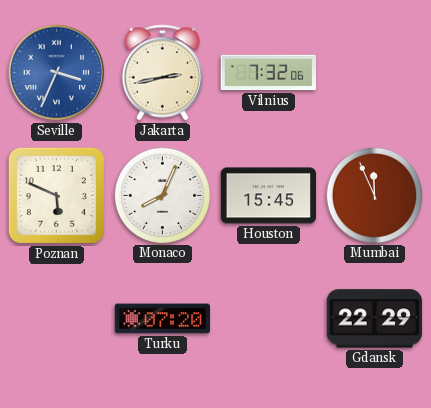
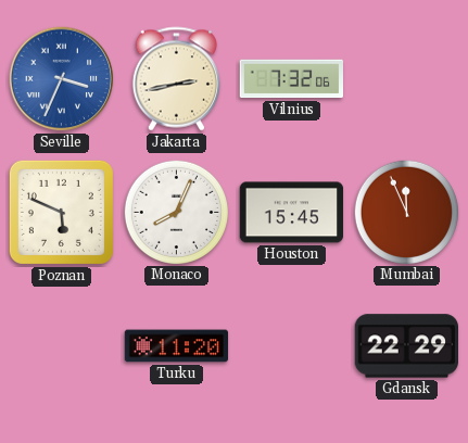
Turku: 07:20 -> 11:20
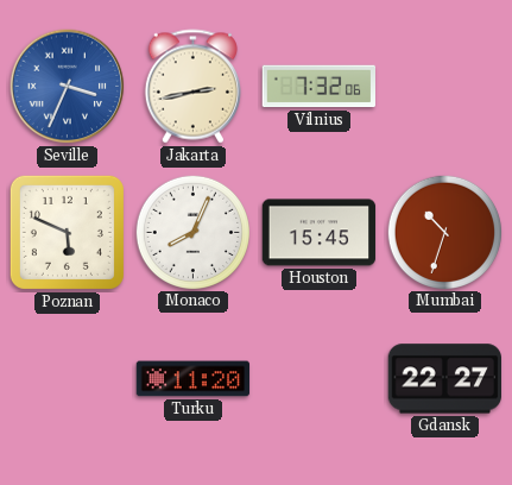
Mumbai: 11:56 -> 10:33
Gdansk: 22:29 -> 22:27
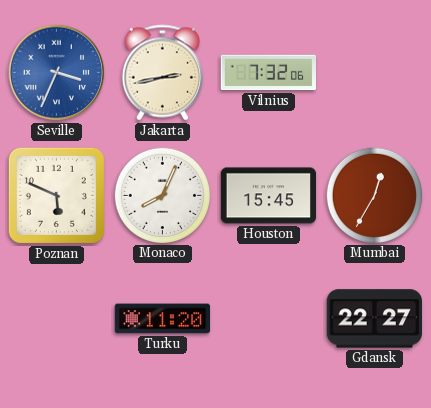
Mumbai: 10:33 -> 12:35
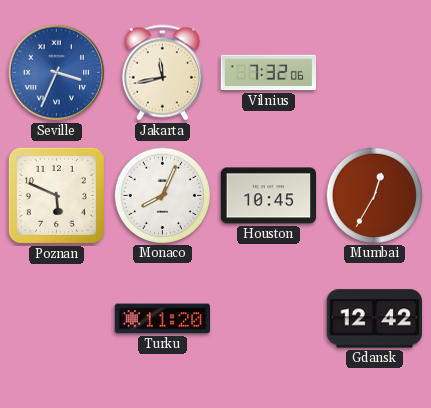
Jakarta: 2:43 -> 11:43
Houston: 15:45 -> 10:45
Gdansk: 22:27 -> 12:42
